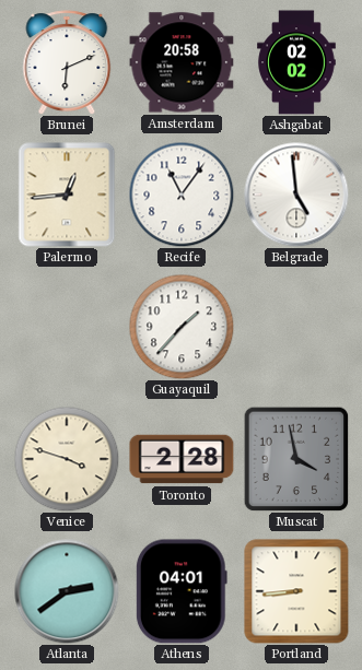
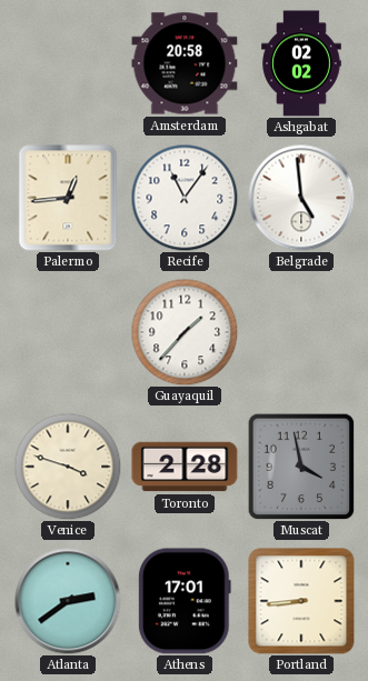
Brunei: 6:11 -> none
Athens: 04:01 -> 17:01
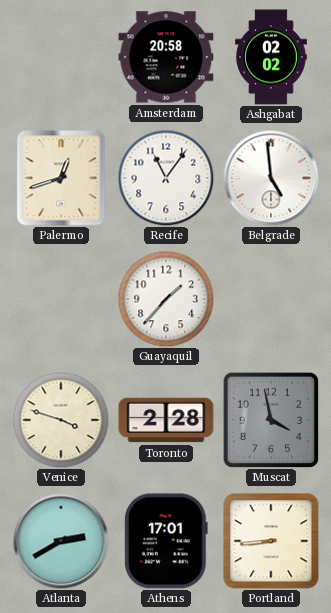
Palermo: 12:44 -> 12:42
Atlanta: 2:39 -> 2:40
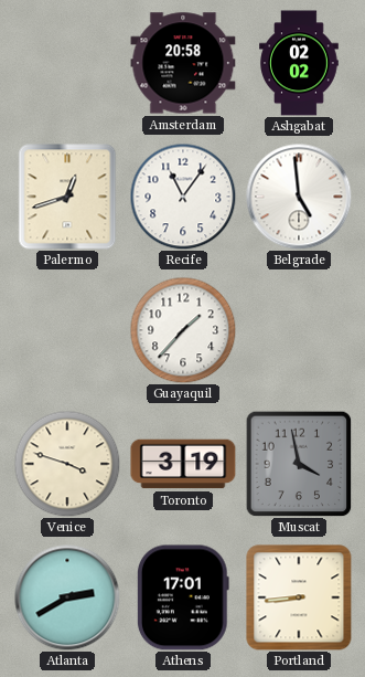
Toronto: 2:28 -> 3:19
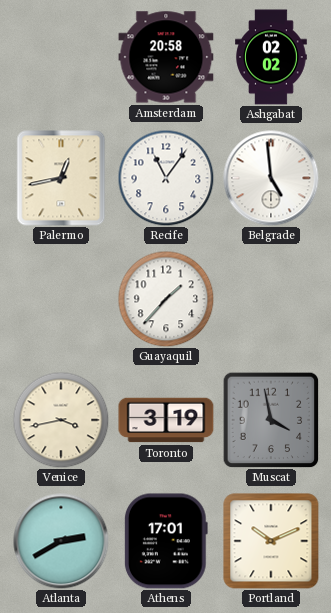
Palermo: 12:42 -> 12:43
Venice: 3:48 -> 3:43
Portland: 8:44 -> 10:11
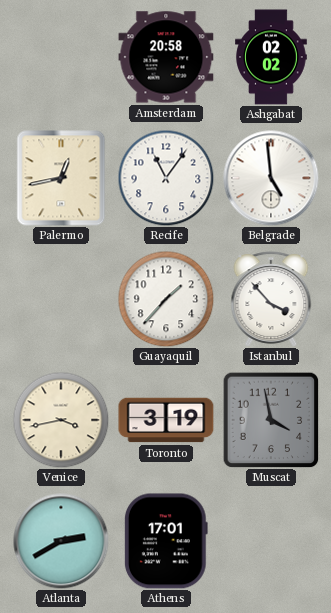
Istanbul: none -> 3:53
Portland: 10:11 -> none
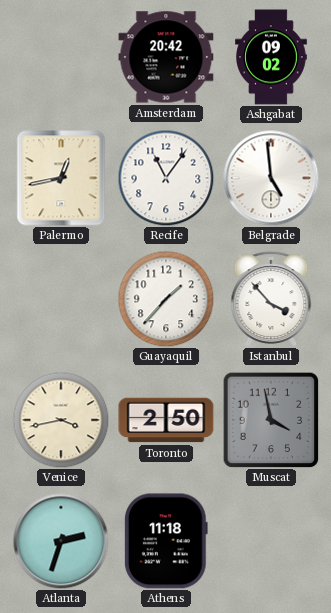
Amsterdam: 20:58 -> 20:42
Ashgabat: 02:02 -> 09:02
Toronto: 3:19 -> 2:50
Atlanta: 2:40 -> 2:33
Athens: 17:01 -> 11:18
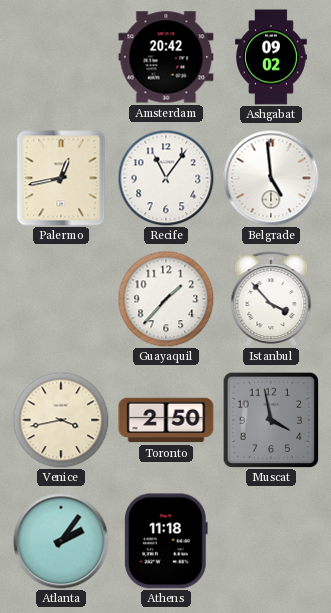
Atlanta: 2:33 -> 2:06
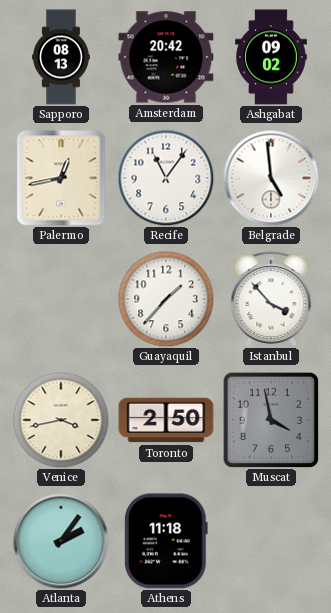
Sapporo: none -> 08:13
